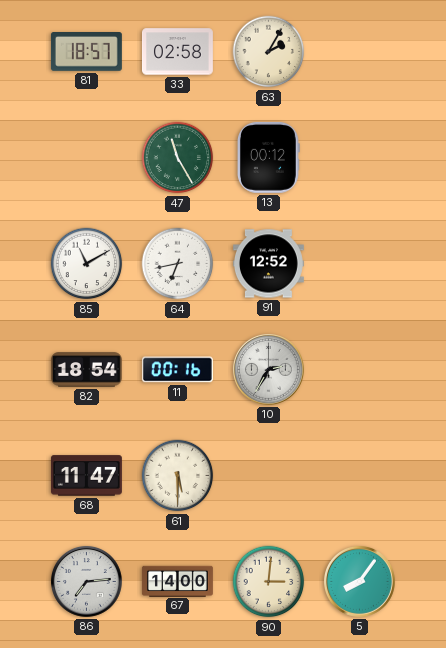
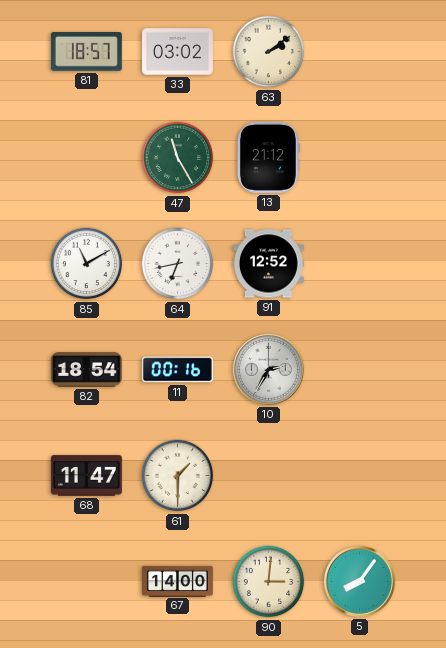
33: 02:58 -> 03:02
63: 2:05 -> 2:09
13: 00:12 -> 21:12
61: 5:30 -> 1:30
86: 7:14 -> none
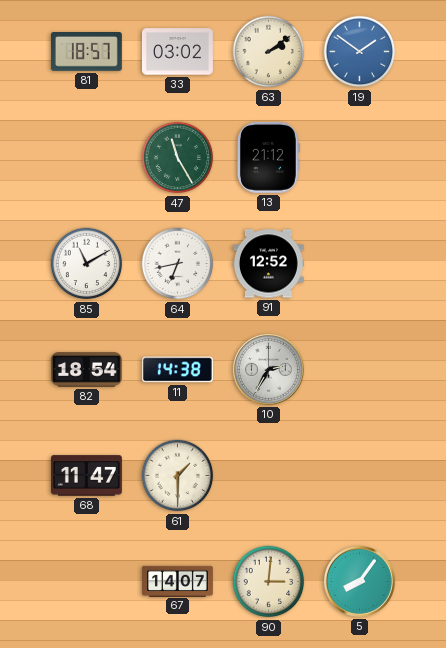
19: none -> 1:51
11: 00:16 -> 14:38
67: 14:00 -> 14:07
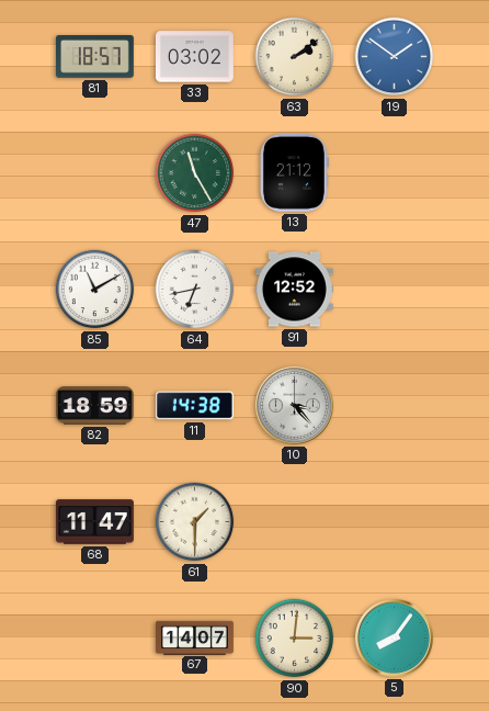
82: 18:54 -> 18:59
10: 2:35 -> 3:23
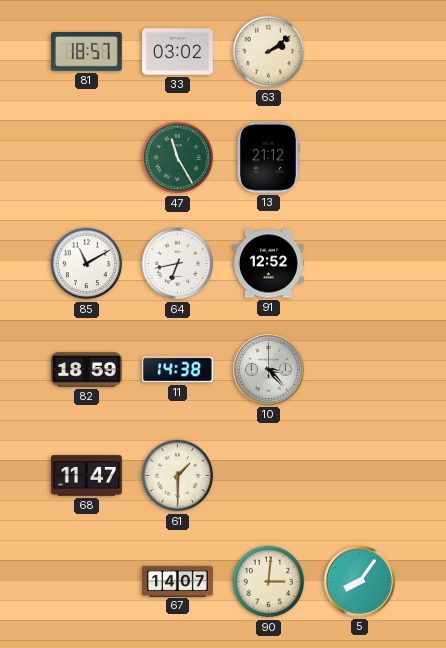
19: 1:51 -> none
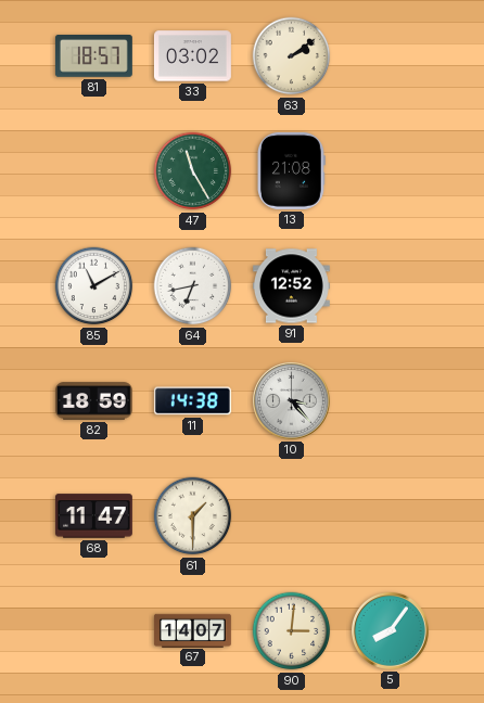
13: 21:12 -> 21:08
